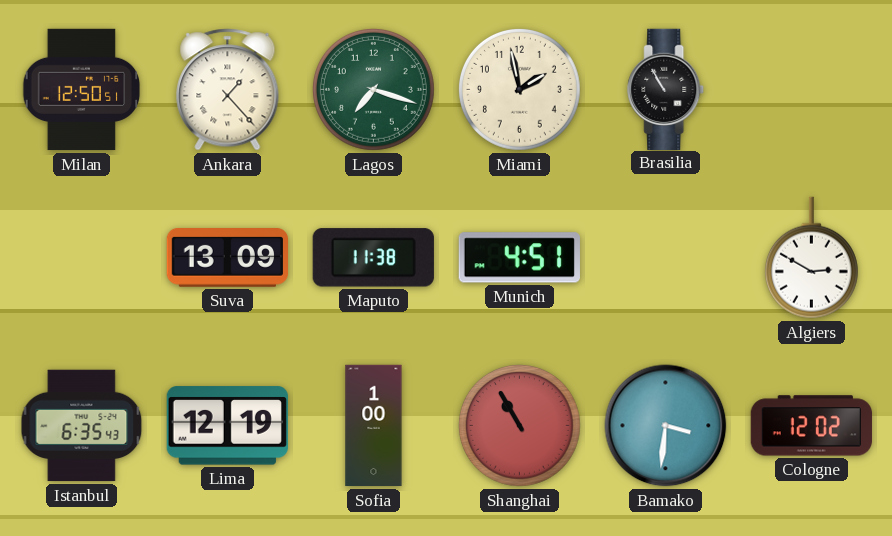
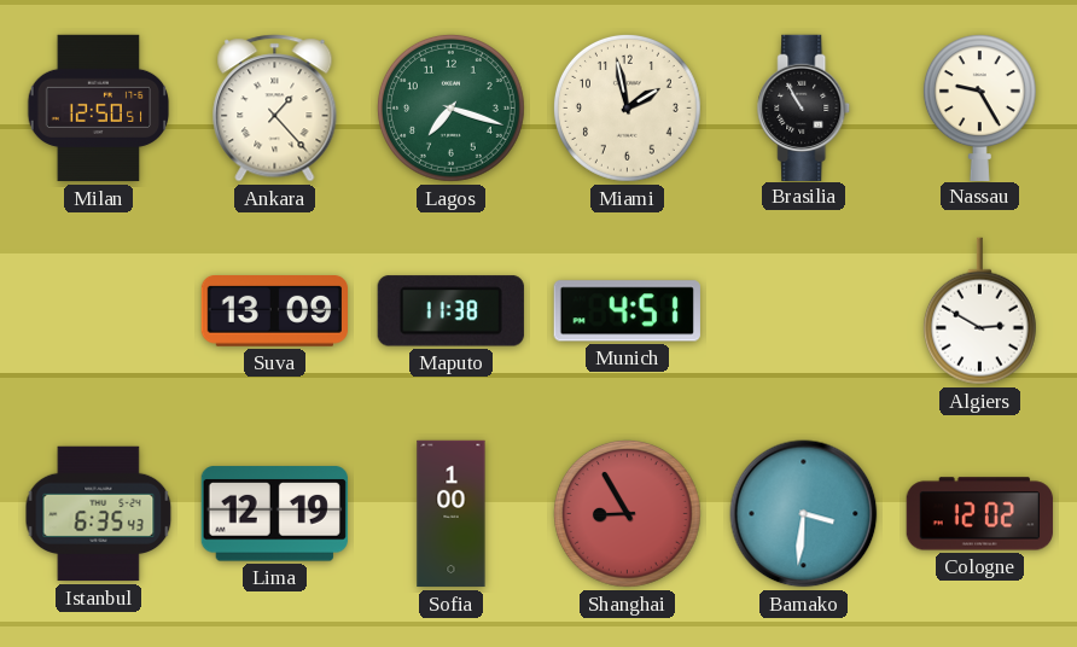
Nassau: none -> 9:25
Shanghai: 10:55 -> 8:55
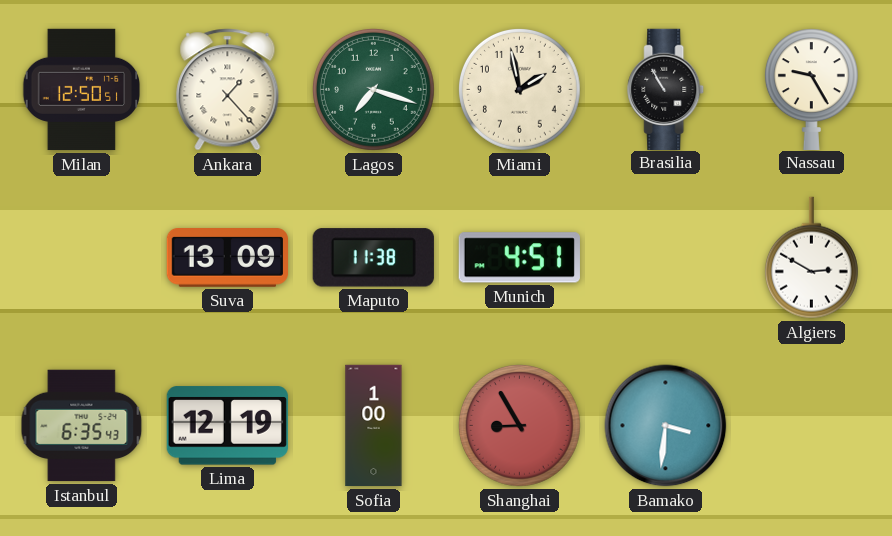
Cologne: 12:02 -> none
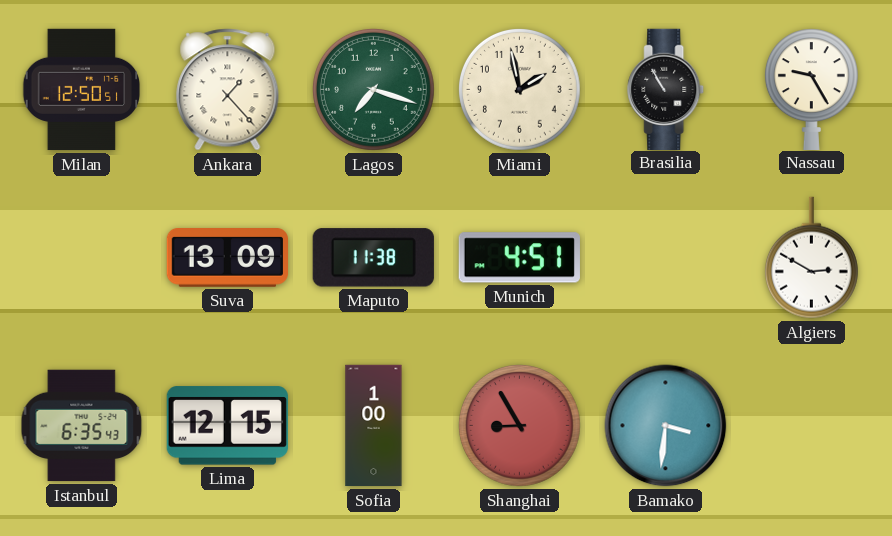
Lima: 12:19 -> 12:15
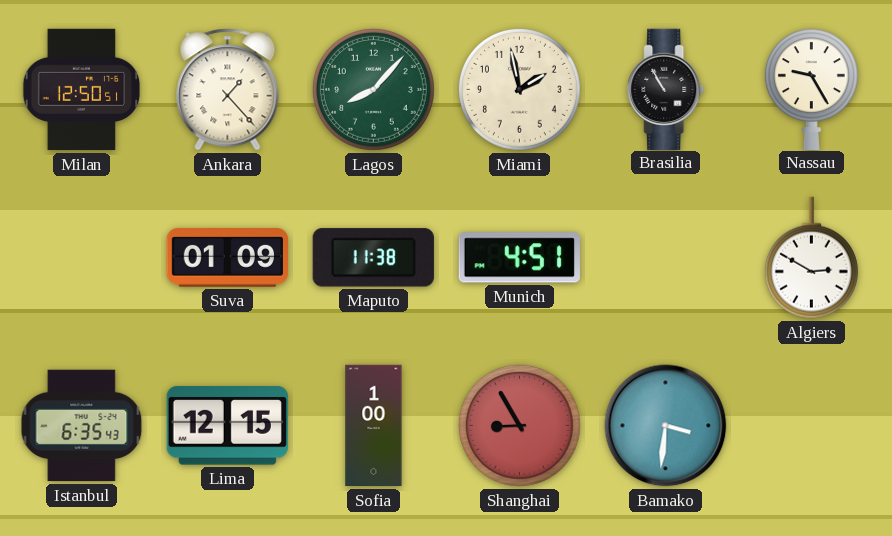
Lagos: 7:18 -> 8:07
Suva: 13:09 -> 01:09
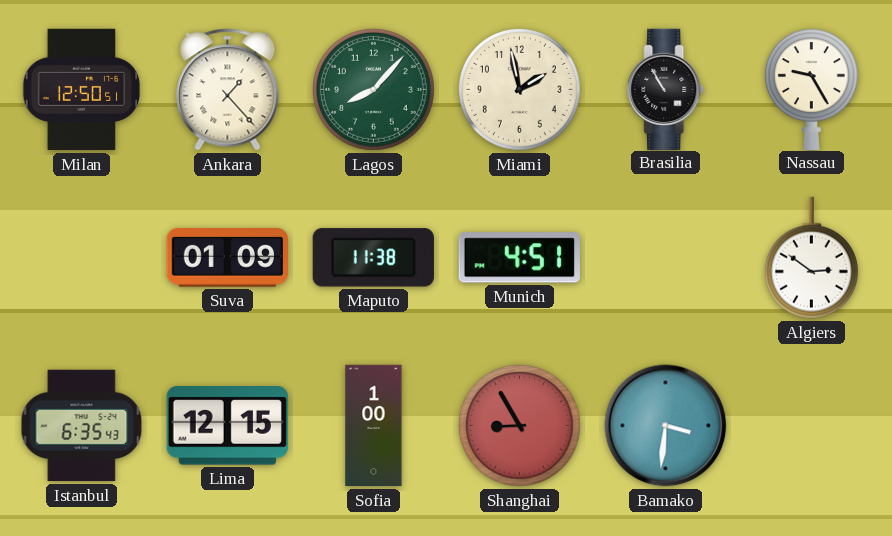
Algiers: 2:50 -> 2:51
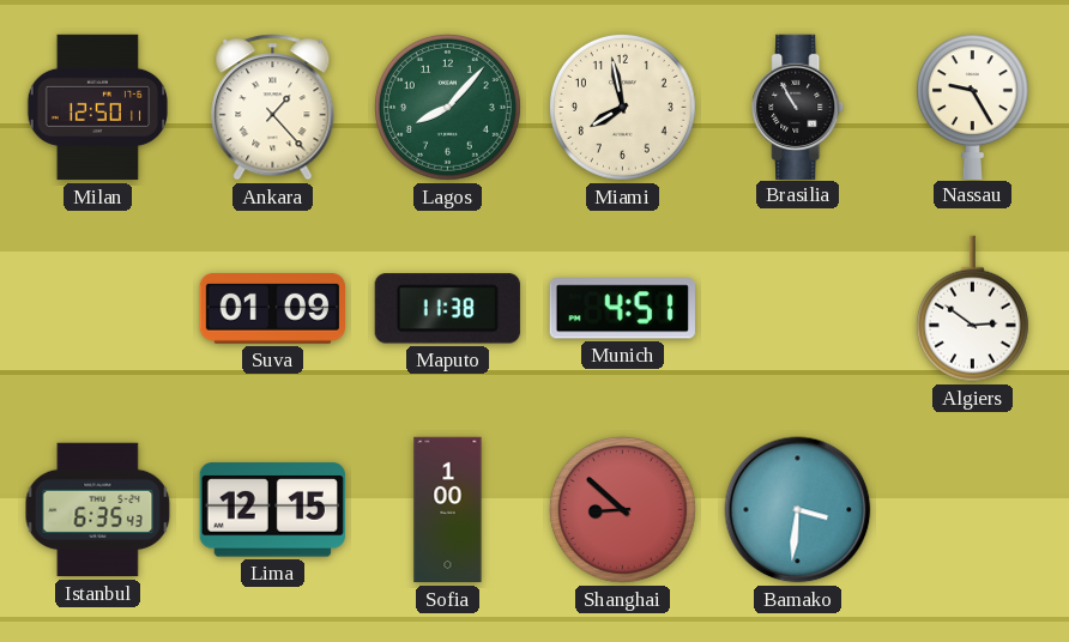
Milan: 12:50:51 -> 12:50:11
Miami: 1:58 -> 7:58
Shanghai: 8:55 -> 8:52
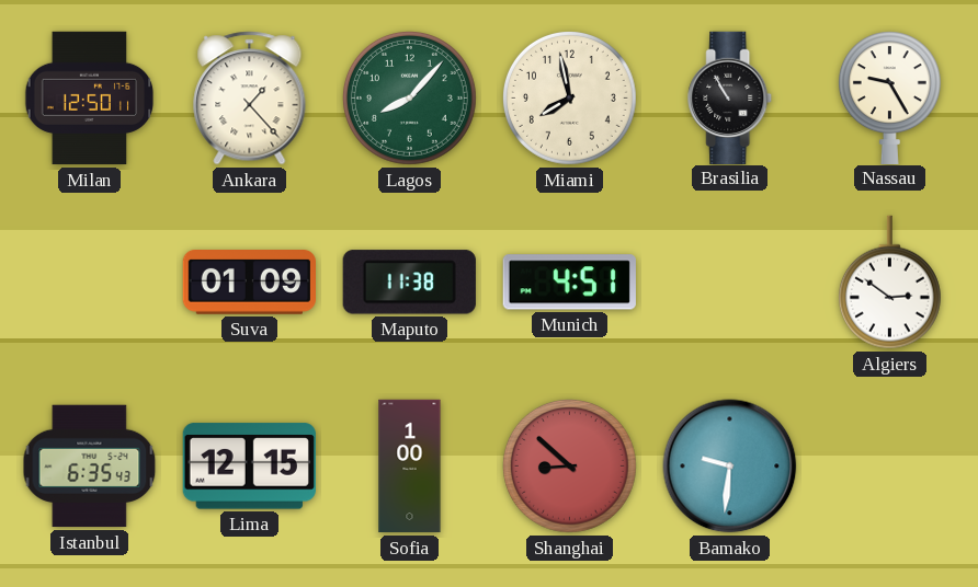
Bamako: 3:31 -> 9:31
